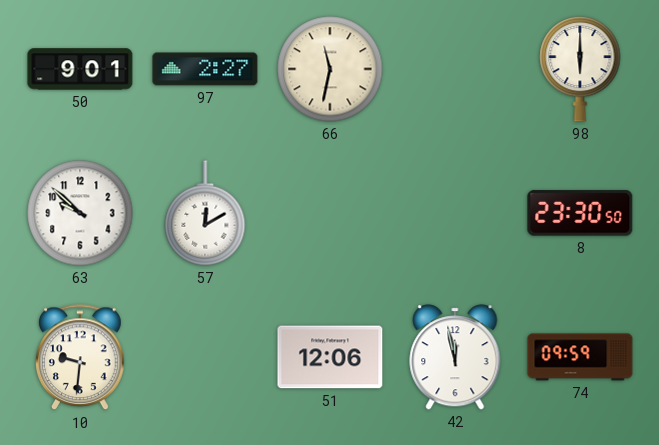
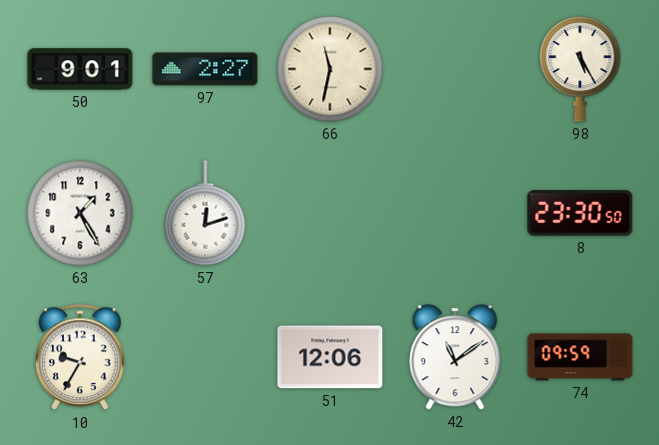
98: 6:00 -> 5:25
63: 9:52 -> 1:25
57: 12:10 -> 12:12
10: 9:31 -> 9:35
42: 11:58 -> 11:09
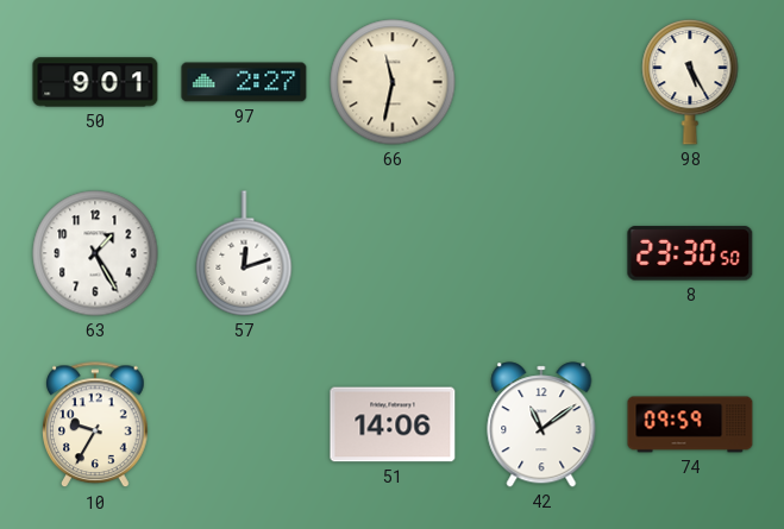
51: 12:06 -> 14:06
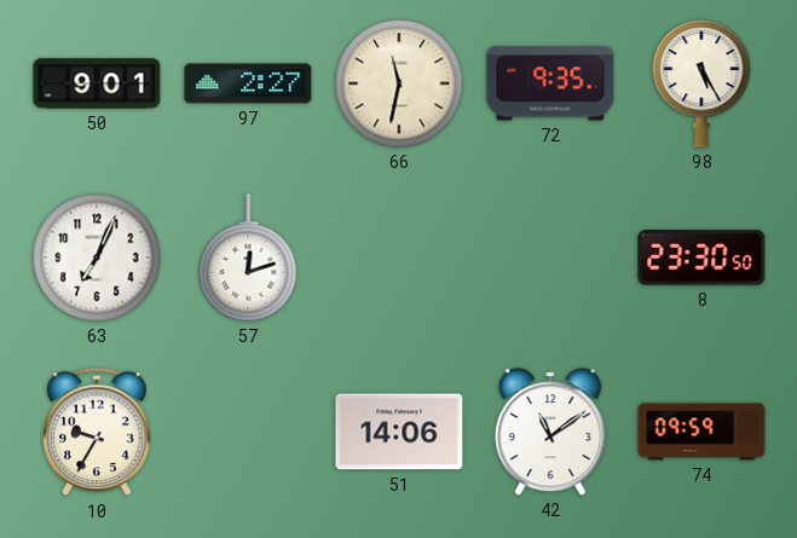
72: none -> 9:35
63: 1:25 -> 7:04
